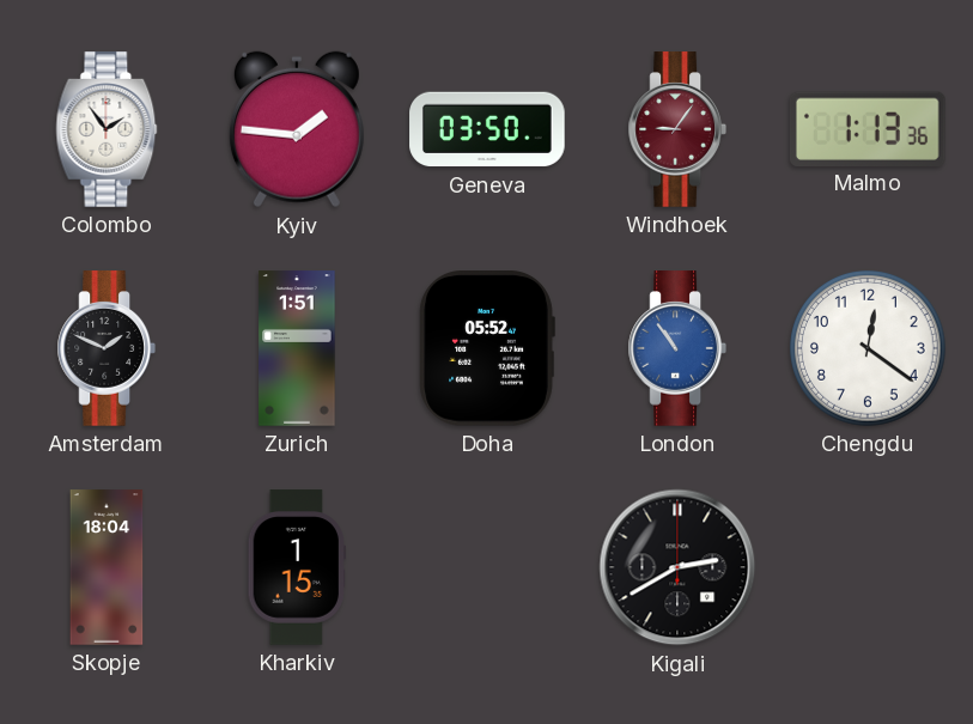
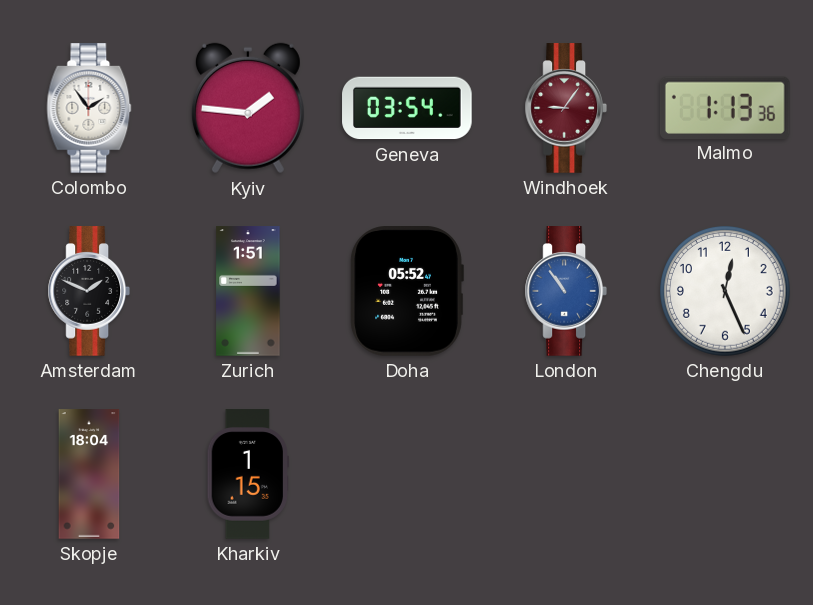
Geneva: 03:50 -> 03:54
Chengdu: 12:21 -> 12:26
Kigali: 2:40 -> none
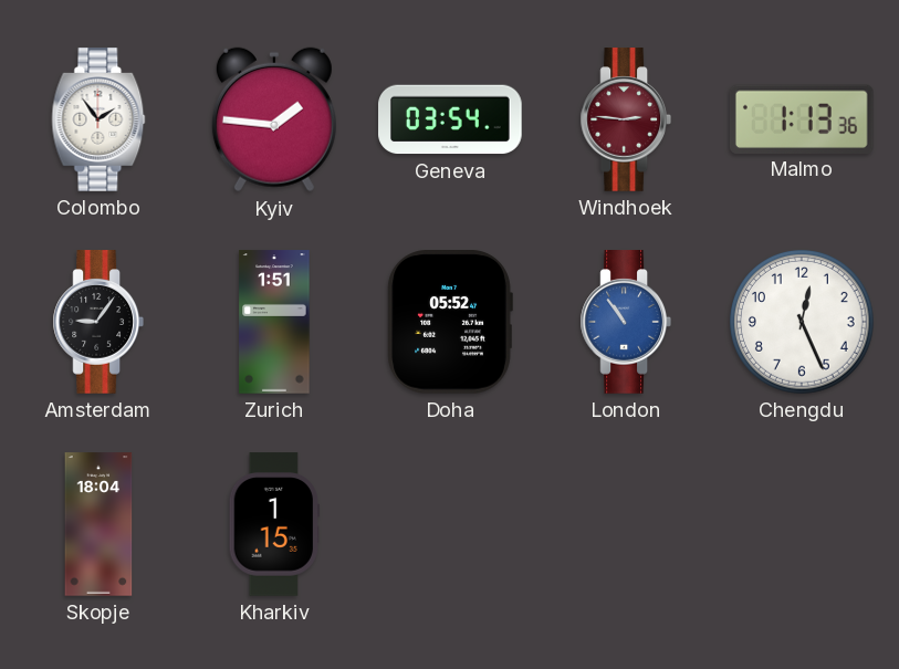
Windhoek: 9:06 -> 2:46
Amsterdam: 1:49 -> 9:06
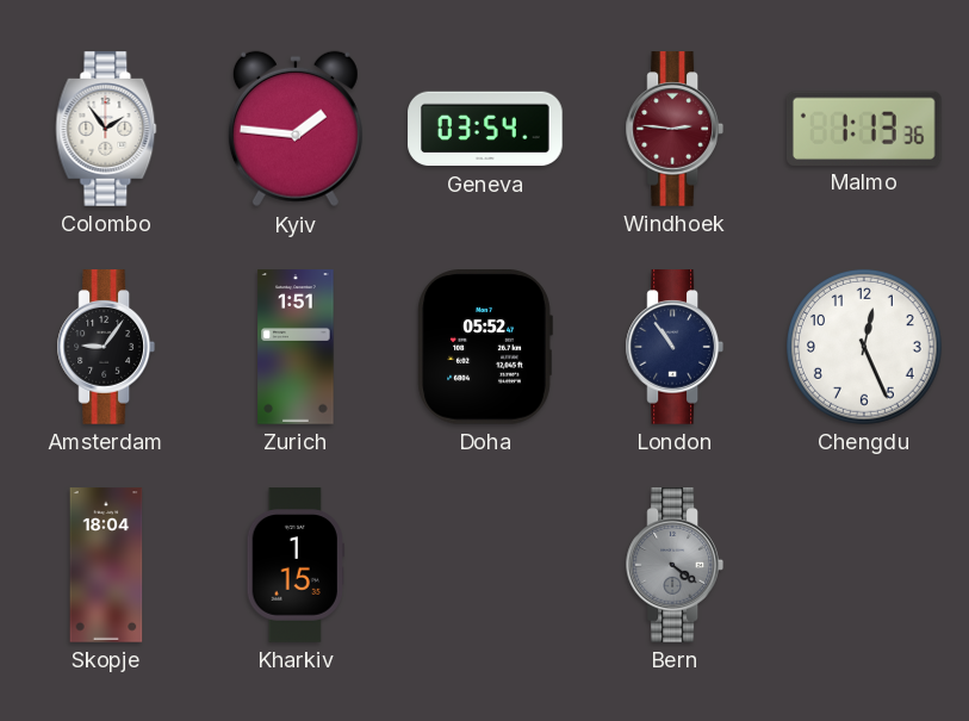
London dial: blue -> navy
Bern: none -> 4:21
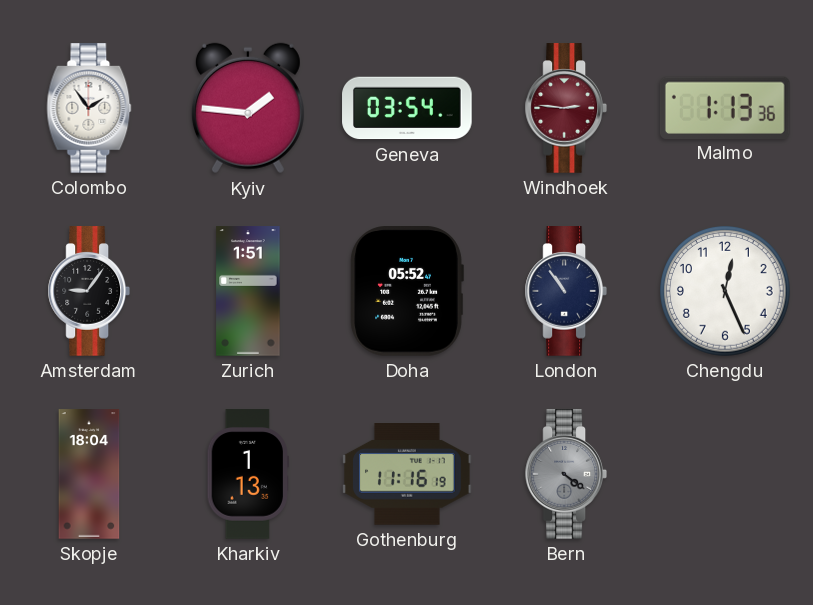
Kharkiv: 1:15 -> 1:13
Gothenburg: none -> 11:16
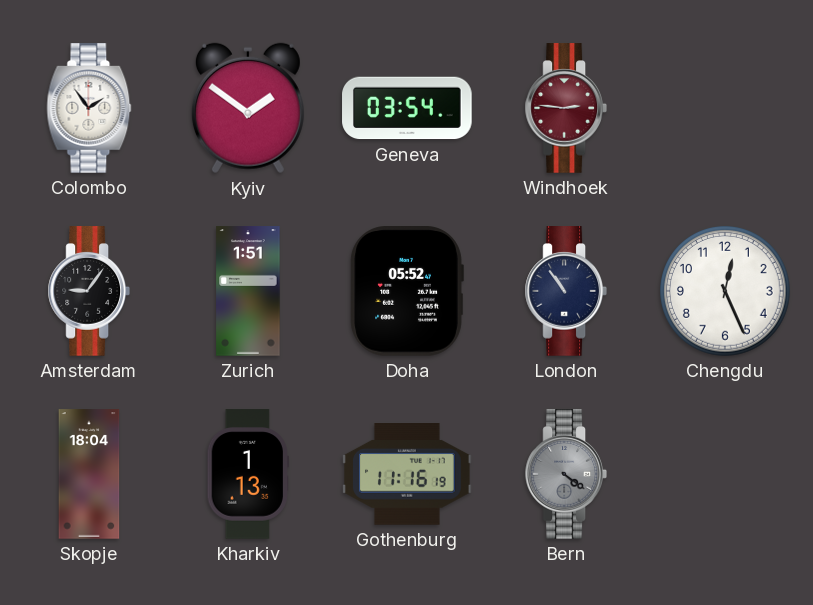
Kyiv: 1:46 -> 1:51
Malmo: 1:13 -> none
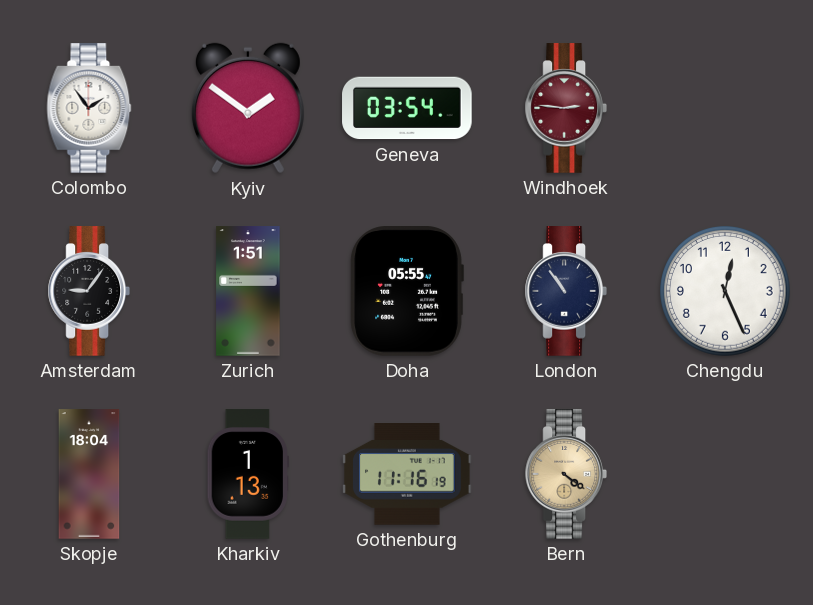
Doha: 05:52 -> 05:55
Bern dial: grey -> champagne
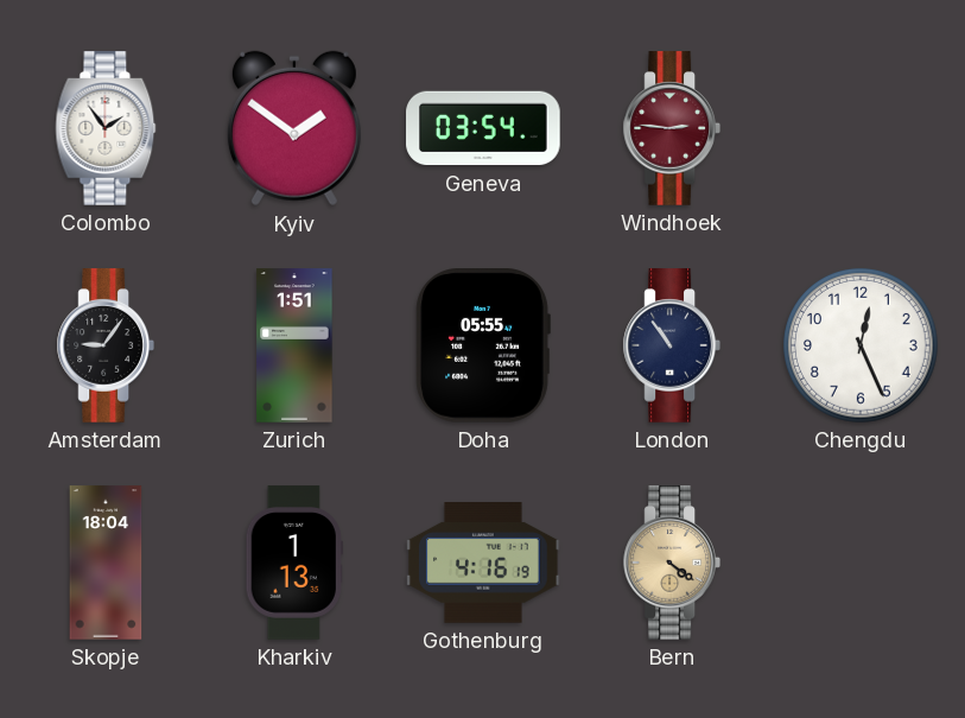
Gothenburg: 11:16 -> 4:16
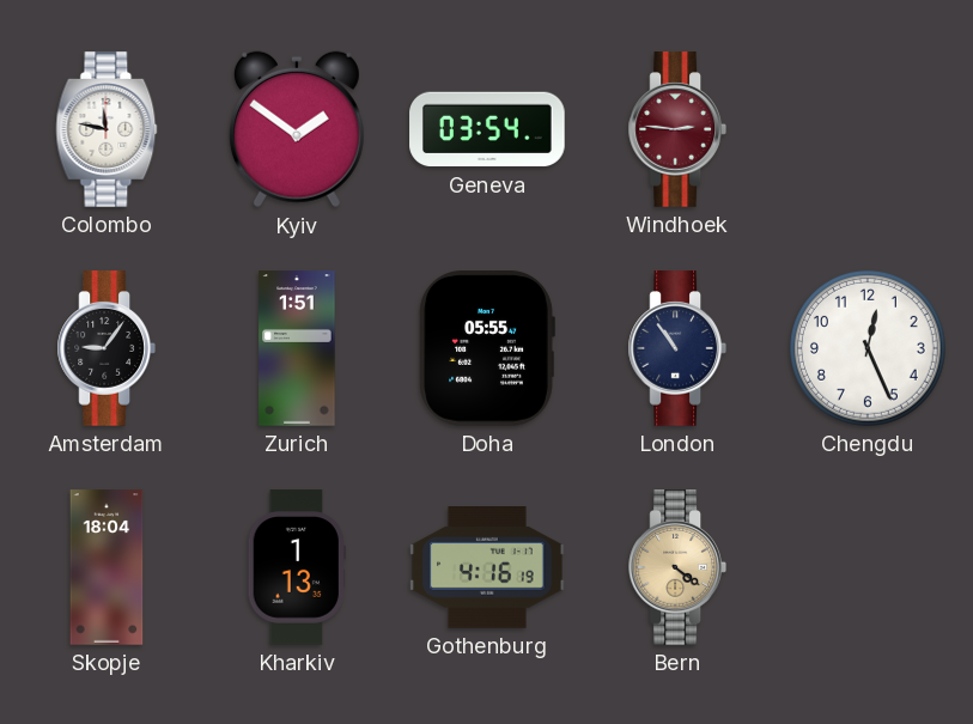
Colombo: 1:54 -> 11:47
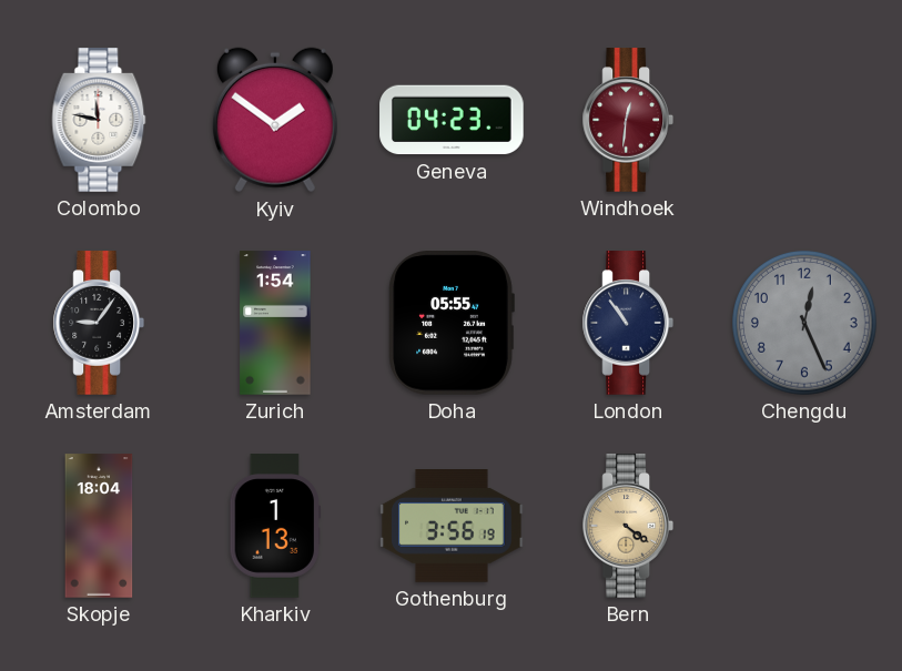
Geneva: 03:54 -> 04:23
Windhoek: 2:46 -> 12:31
Zurich: 1:51 -> 1:54
Chengdu dial: white -> grey
Gothenburg: 4:16 -> 3:56
